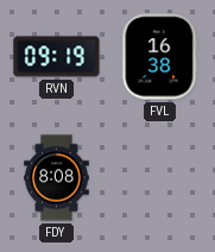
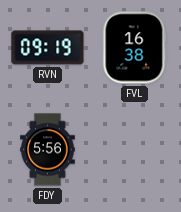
FDY: 8:08 -> 5:56
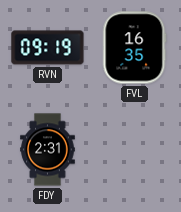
FVL: 16:38 -> 16:35
FDY: 5:56 -> 2:31
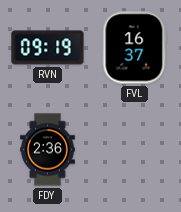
FVL: 16:35 -> 16:37
FDY: 2:31 -> 2:36
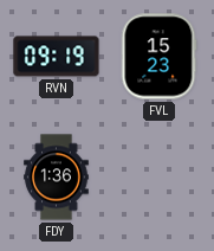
FVL: 16:37 -> 15:23
FDY: 2:36 -> 1:36
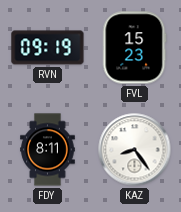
FDY: 1:36 -> 8:11
KAZ: none -> 8:24
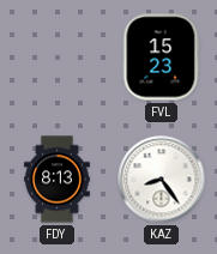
RVN: 09:19 -> none
FDY: 8:11 -> 8:13
